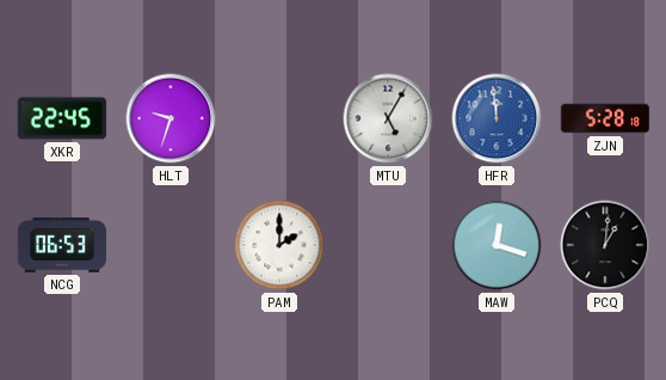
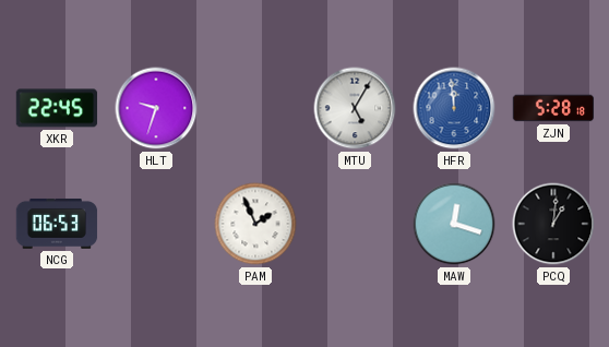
PAM: 2:00 -> 1:56
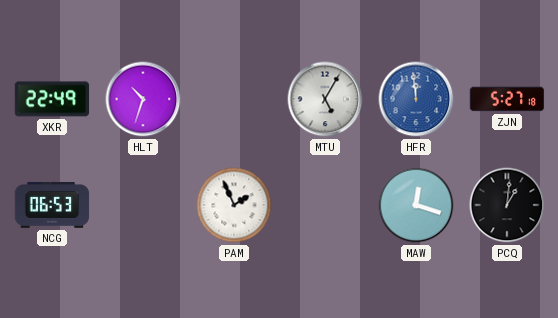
XKR: 22:45 -> 22:49
HLT: 9:33 -> 10:33
ZJN: 5:28 -> 5:27
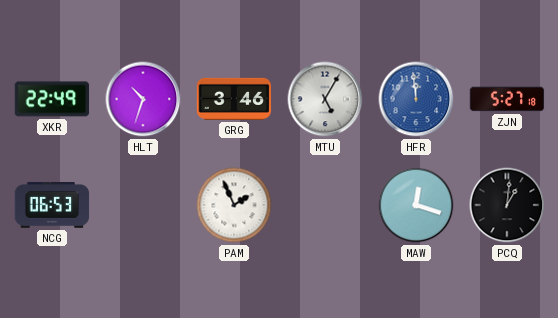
GRG: none -> 3:46
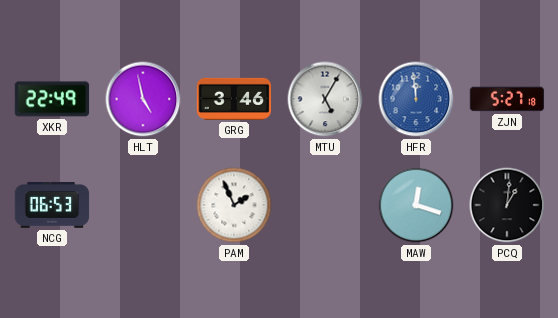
HLT: 10:33 -> 4:58
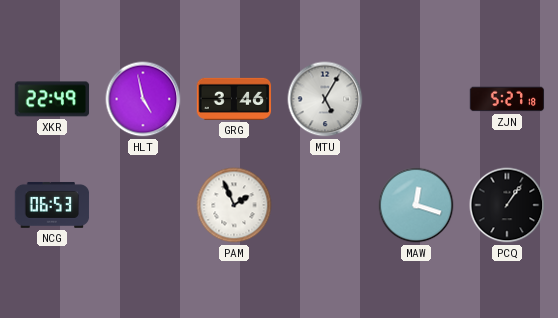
HFR: 11:59 -> none
PCQ: 1:01 -> 1:06
